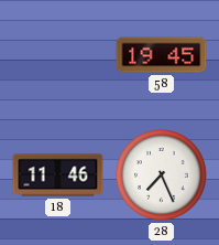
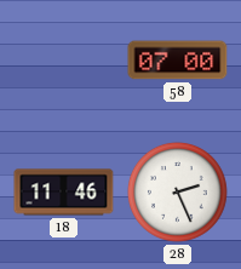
58: 19:45 -> 07:00
28: 7:26 -> 2:26
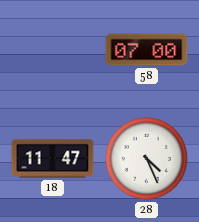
18: 11:46 -> 11:47
28: 2:26 -> 4:26
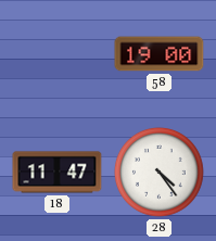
58: 07:00 -> 19:00
28: 4:26 -> 4:24
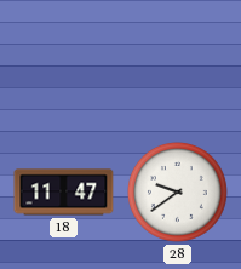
58: 19:00 -> none
28: 4:24 -> 9:39
